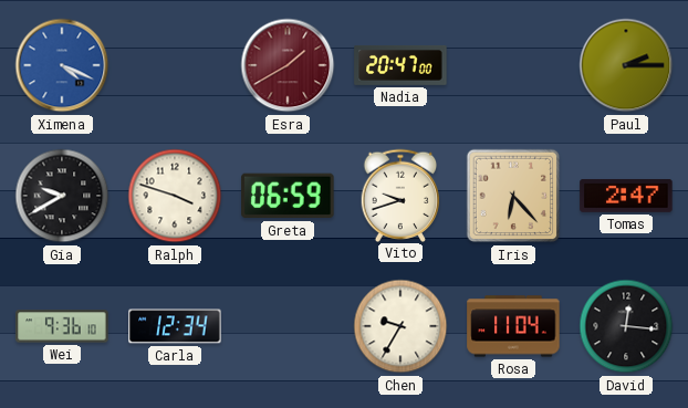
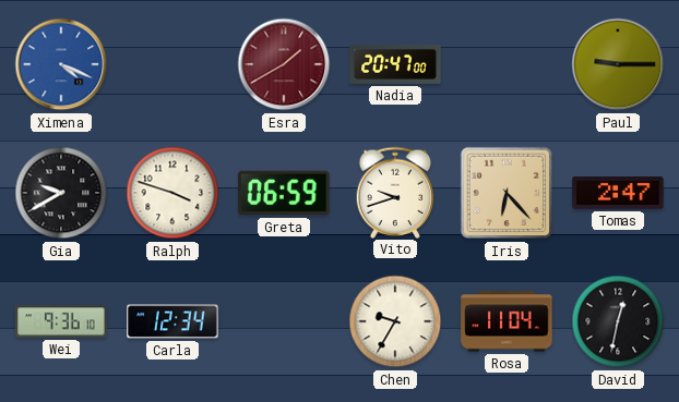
Paul: 2:15 -> 9:15
David: 12:16 -> 12:32
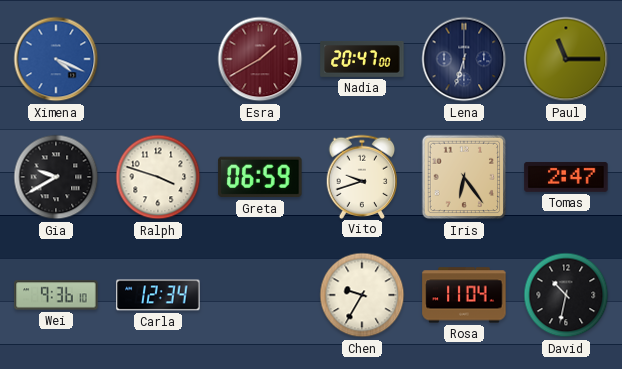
Lena: none -> 6:33
Paul: 9:15 -> 11:15
Iris: 6:23 -> 6:24
David: 12:32 -> 10:32
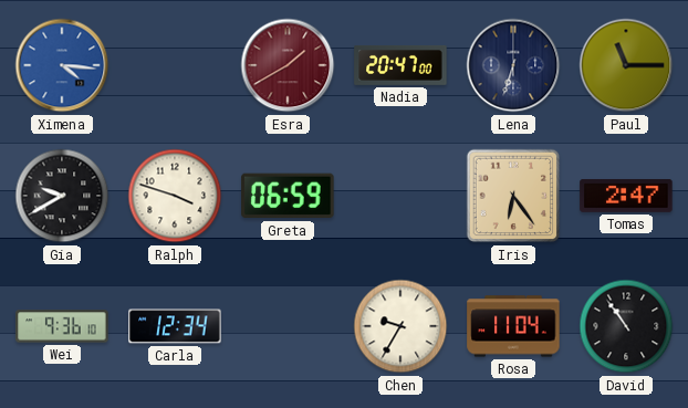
Ximena: 4:19 -> 4:16
Vito: 9:42 -> none
David: 10:32 -> 10:54
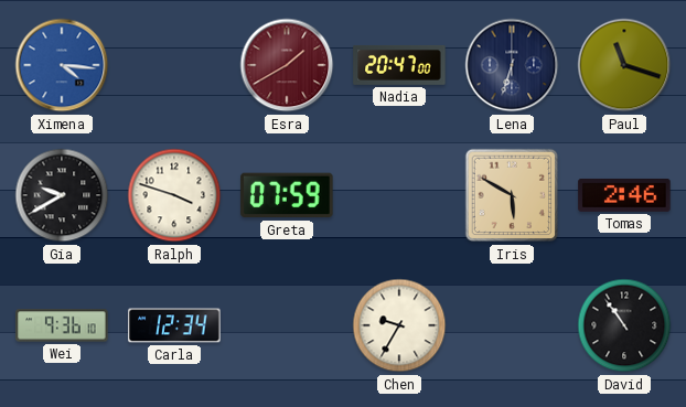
Paul: 11:15 -> 11:18
Greta: 06:59 -> 07:59
Iris: 6:24 -> 5:50
Tomas: 2:47 -> 2:46
Rosa: 11:04 -> none
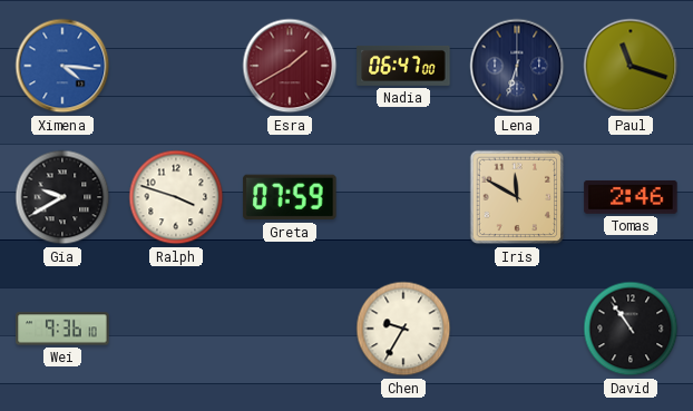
Nadia: 20:47 -> 06:47
Iris: 5:50 -> 11:50
Carla: 12:34 -> none
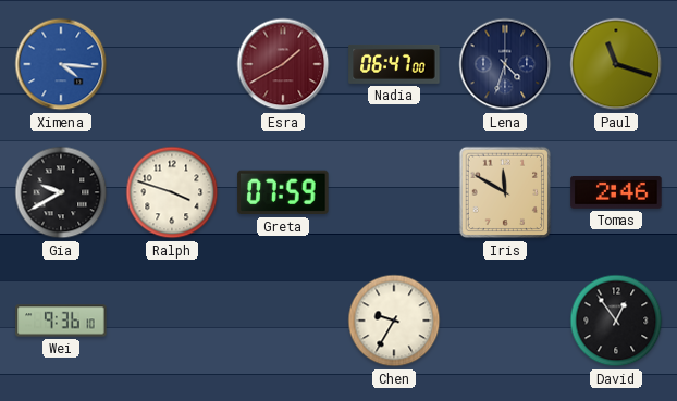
Lena: 6:33 -> 4:33
David: 10:54 -> 12:54
